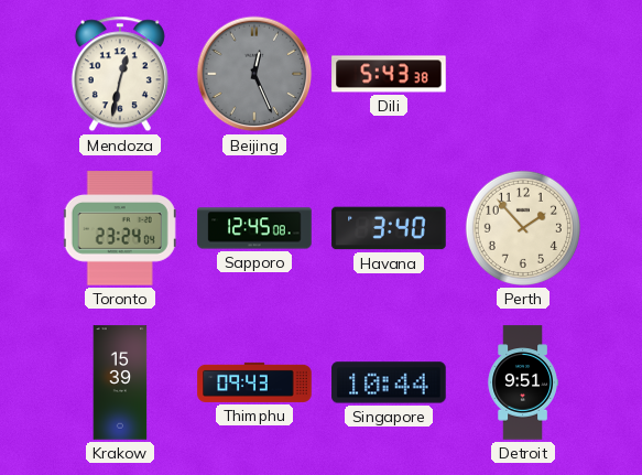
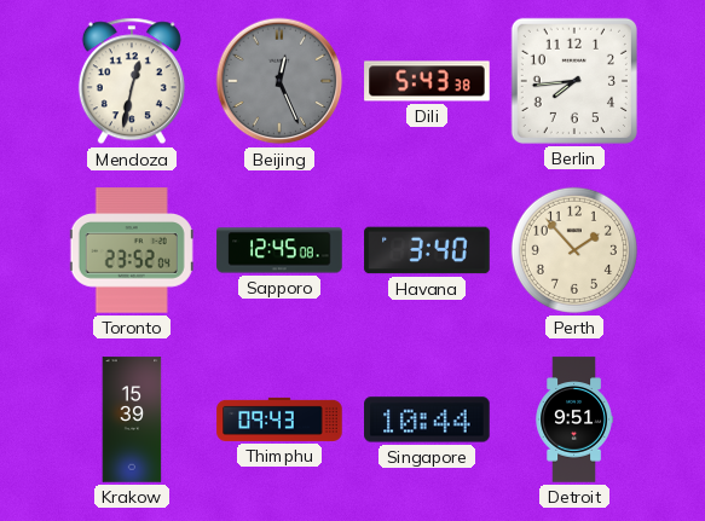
Berlin: none -> 7:44
Toronto: 23:24 -> 23:52
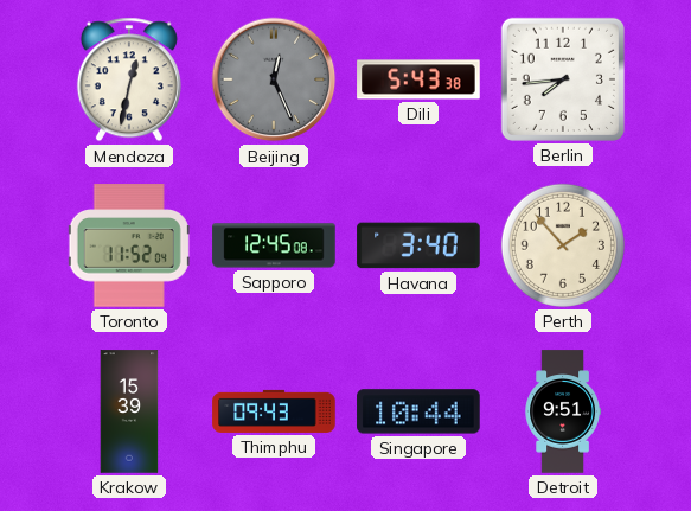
Toronto: 23:52 -> 11:52
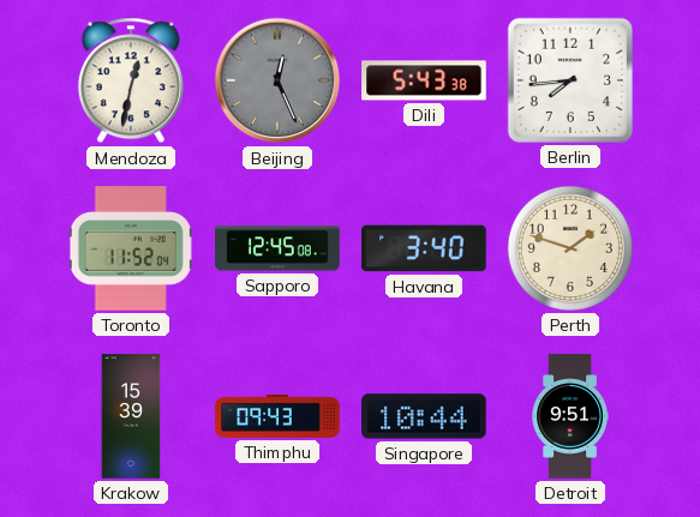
Perth: 1:53 -> 1:48
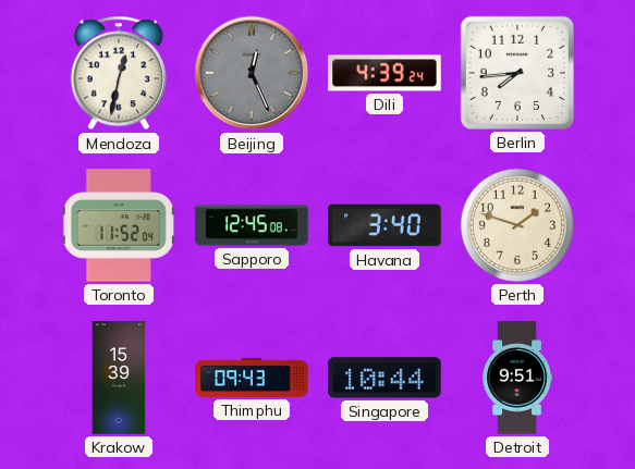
Dili: 5:43 -> 4:39
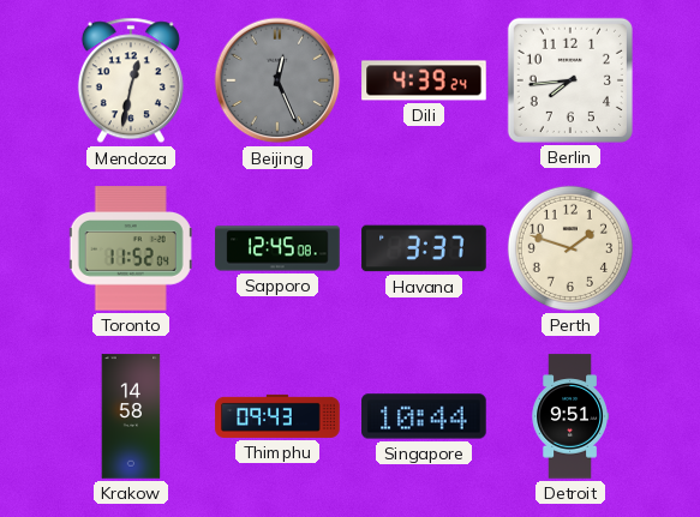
Havana: 3:40 -> 3:37
Krakow: 15:39 -> 14:58
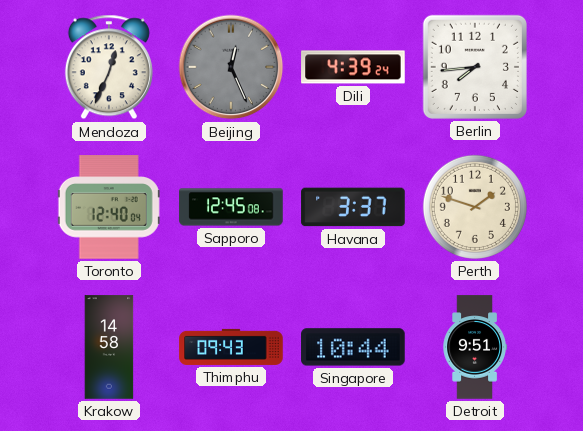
Mendoza: 12:32 -> 12:34
Toronto: 11:52 -> 12:40
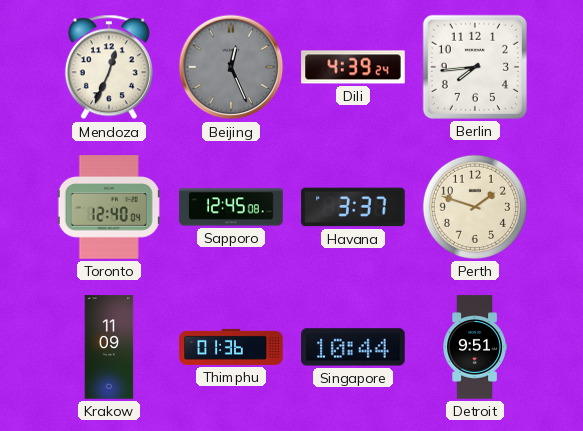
Krakow: 14:58 -> 11:09
Thimphu: 09:43 -> 01:36
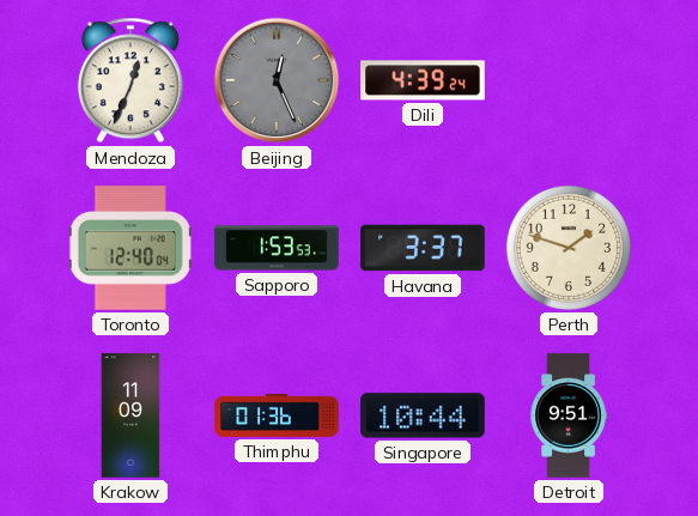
Berlin: 7:44 -> none
Sapporo: 12:45 -> 1:53
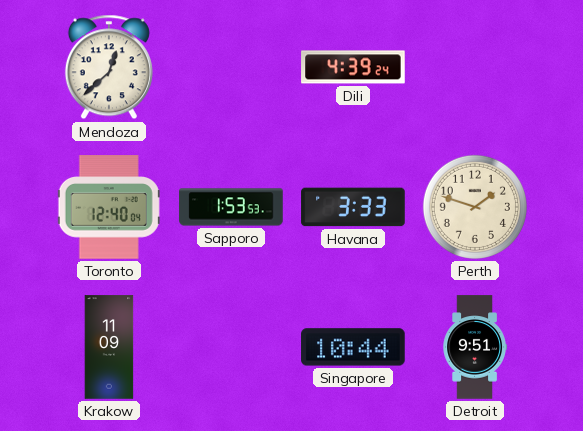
Mendoza: 12:34 -> 12:38
Beijing: 12:26 -> none
Havana: 3:37 -> 3:33
Thimphu: 01:36 -> none
